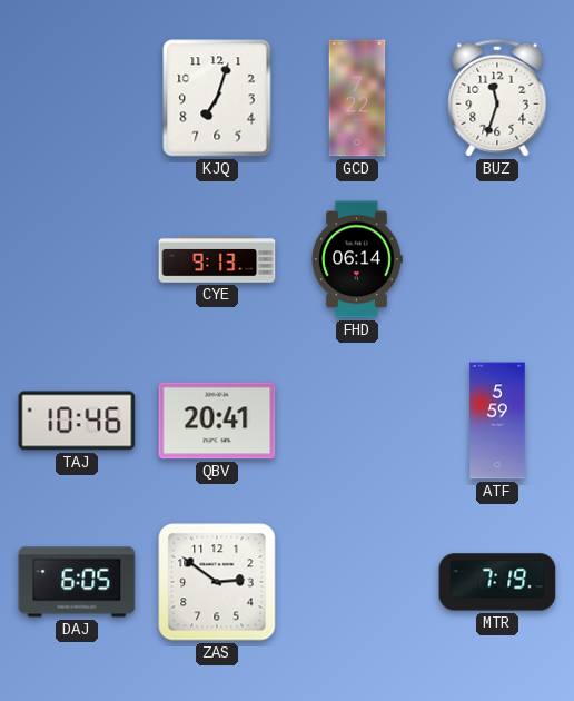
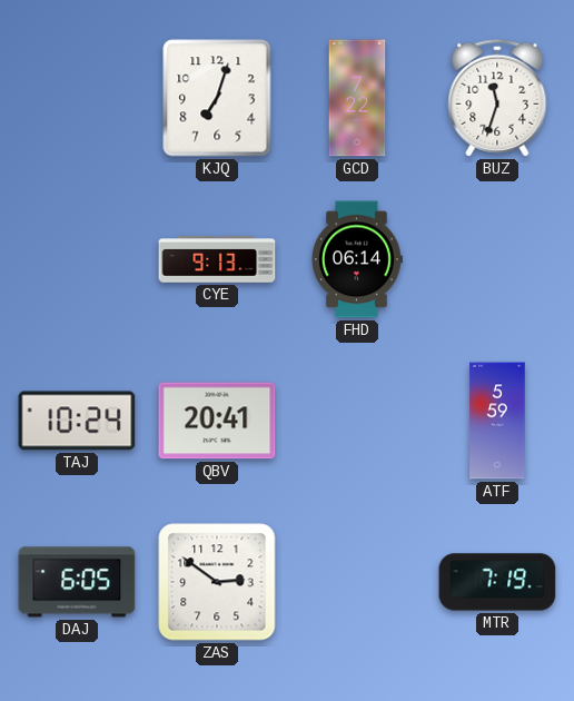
TAJ: 10:46 -> 10:24
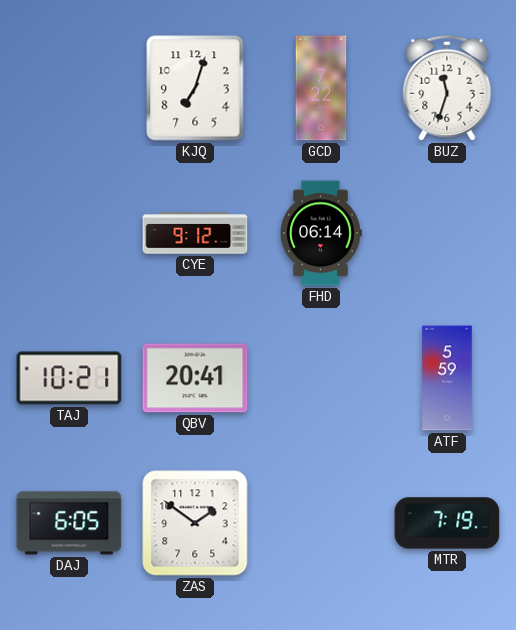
CYE: 9:13 -> 9:12
TAJ: 10:24 -> 10:21
ZAS: 2:51 -> 1:51
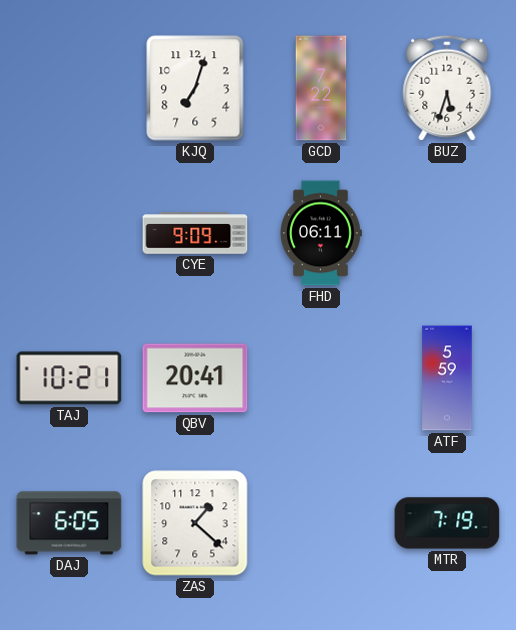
BUZ: 11:33 -> 5:33
CYE: 9:12 -> 9:09
FHD: 06:14 -> 06:11
ZAS: 1:51 -> 1:22
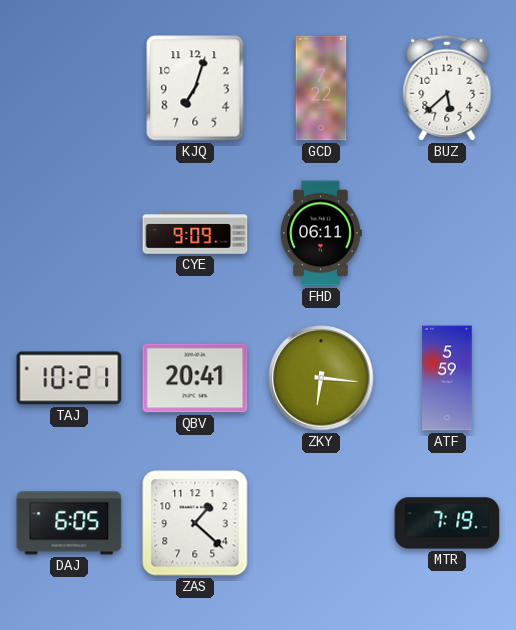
BUZ: 5:33 -> 5:38
ZKY: none -> 6:16
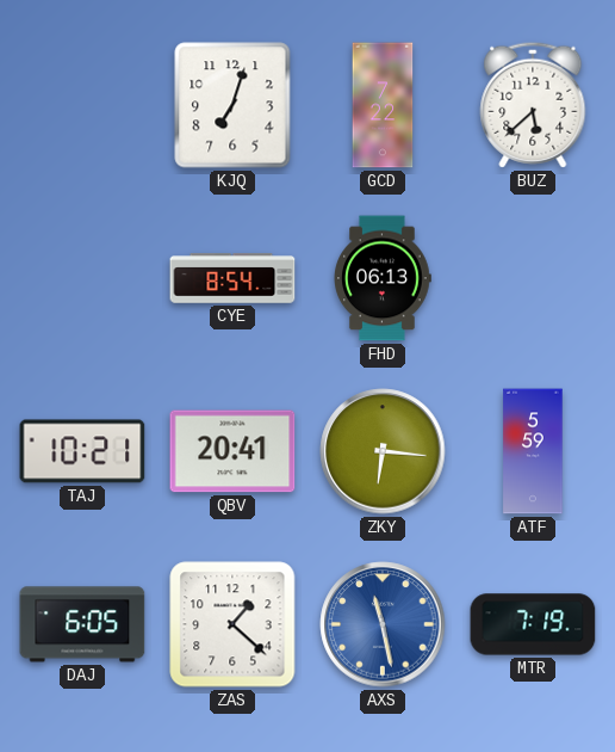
CYE: 9:09 -> 8:54
FHD: 06:11 -> 06:13
AXS: none -> 11:28
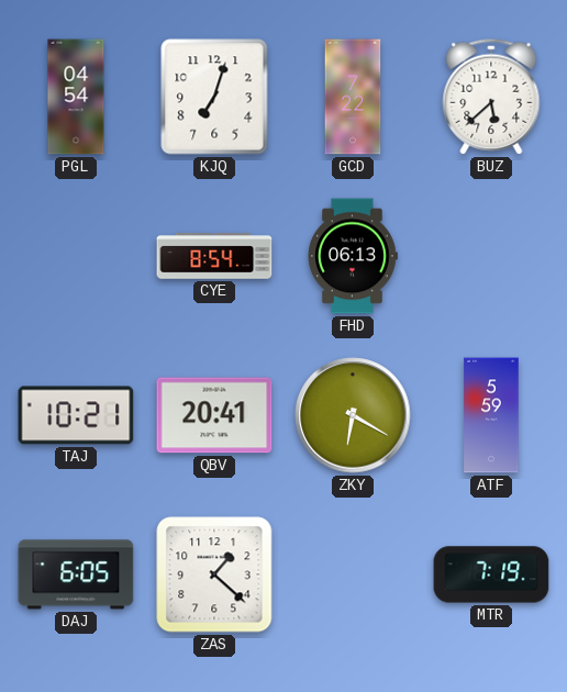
PGL: none -> 04:54
ZKY: 6:16 -> 6:20
AXS: 11:28 -> none
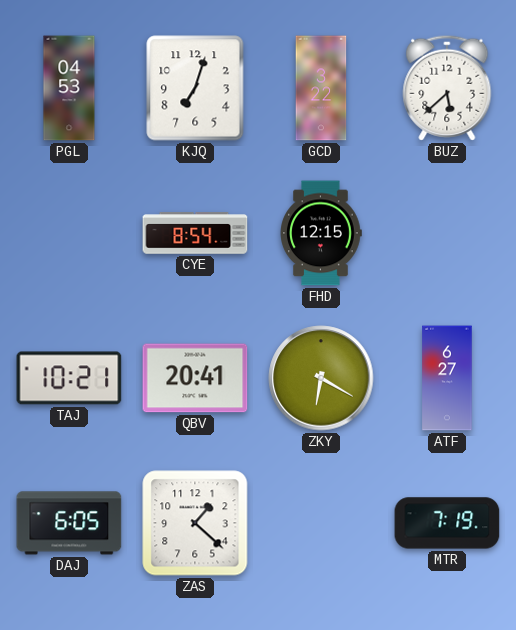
PGL: 04:54 -> 04:53
GCD: 7:22 -> 3:22
FHD: 06:13 -> 12:15
ATF: 5:59 -> 6:27
